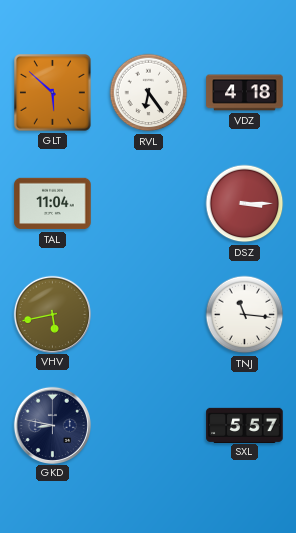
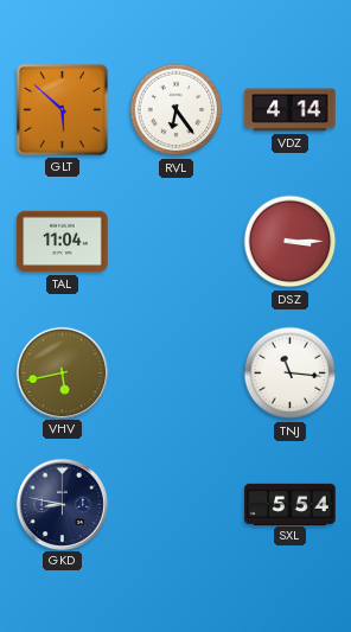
VDZ: 4:18 -> 4:14
SXL: 5:57 -> 5:54
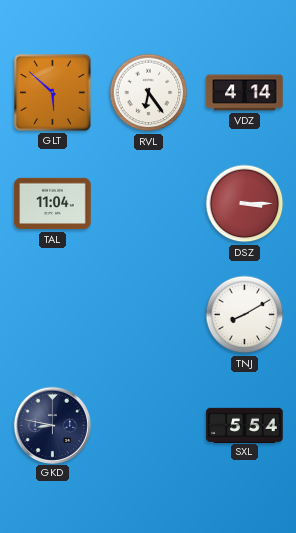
VHV: 5:43 -> none
TNJ: 11:16 -> 8:10
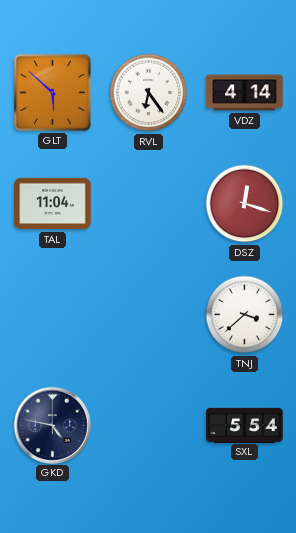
DSZ: 3:15 -> 12:18
TNJ: 8:10 -> 3:38
GKD: 8:47 -> 4:47
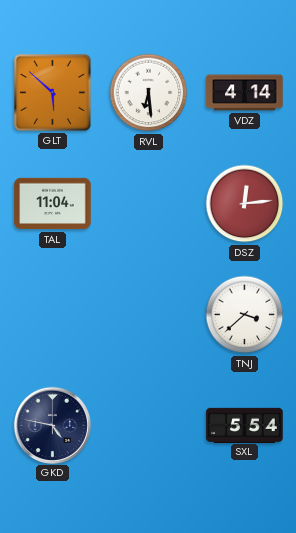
RVL: 6:24 -> 6:29
DSZ: 12:18 -> 12:14
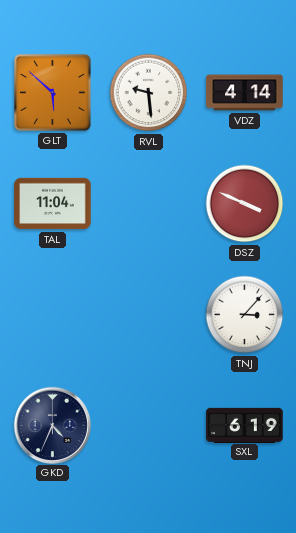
RVL: 6:29 -> 9:29
DSZ: 12:14 -> 3:49
TNJ: 3:38 -> 3:07
GKD: 4:47 -> 4:34
SXL: 5:54 -> 6:19
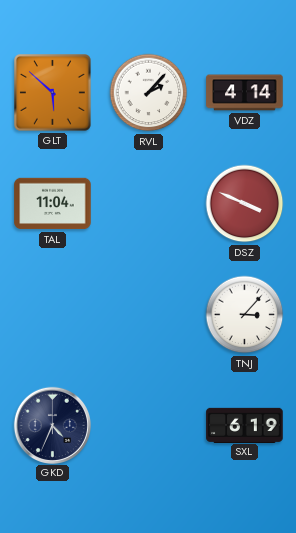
RVL: 9:29 -> 2:07
